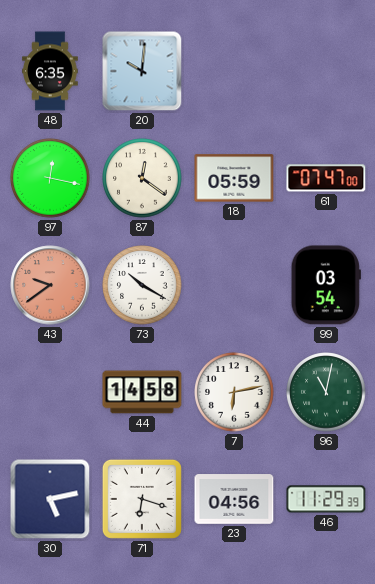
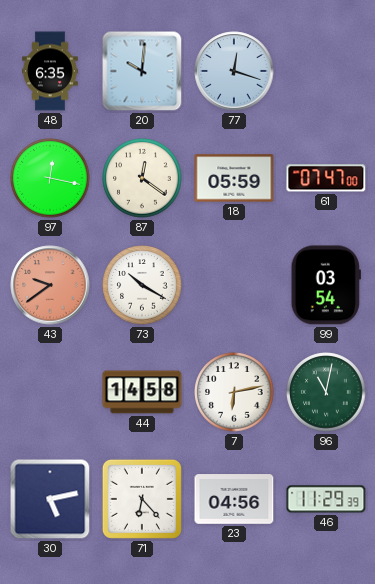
77: none -> 12:18
71: 6:18 -> 6:23
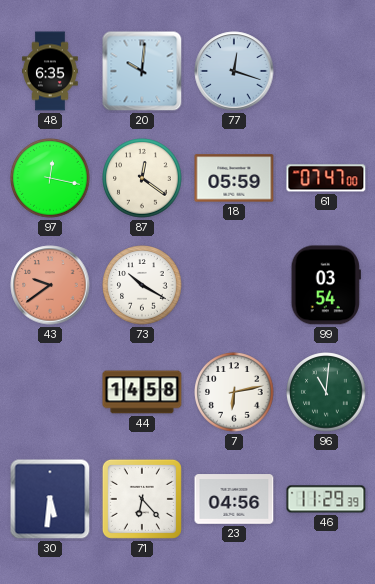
96: 11:02 -> 11:01
30: 5:13 -> 5:31
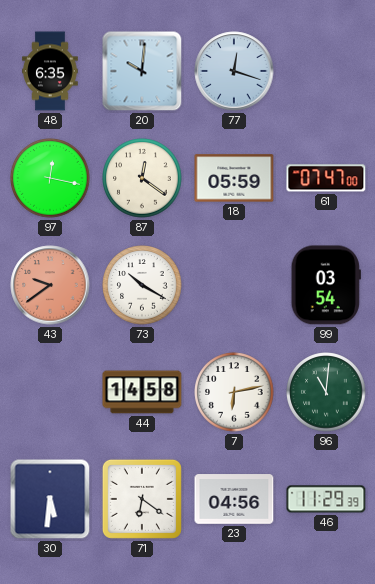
71: 6:23 -> 6:21
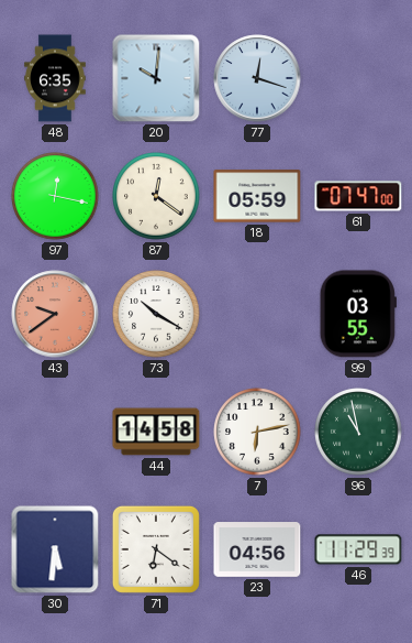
99: 03:54 -> 03:55
96: 11:01 -> 10:58
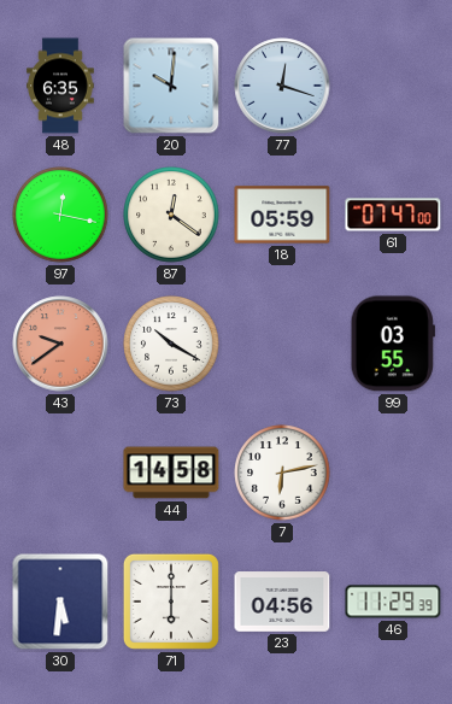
96: 10:58 -> none
71: 6:21 -> 6:00
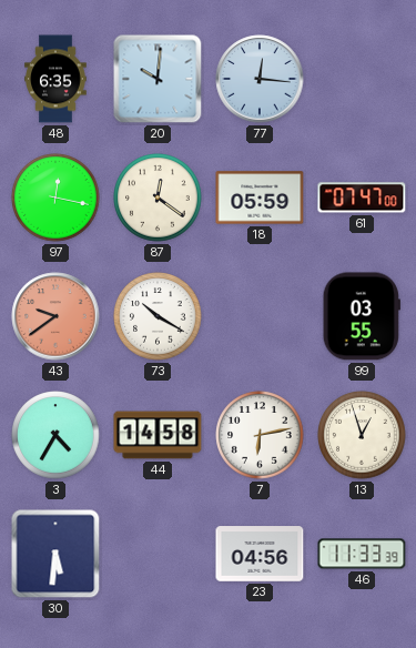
77: 12:18 -> 12:16
3: none -> 4:35
13: none -> 12:57
71: 6:00 -> none
46: 11:29 -> 11:33
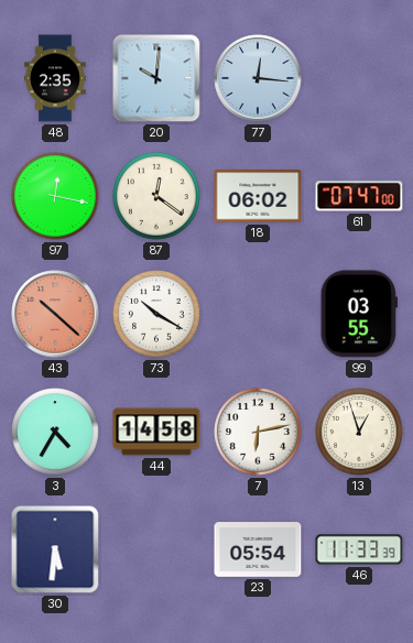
48: 6:35 -> 2:35
18: 05:59 -> 06:02
43: 9:39 -> 10:22
23: 04:56 -> 05:54
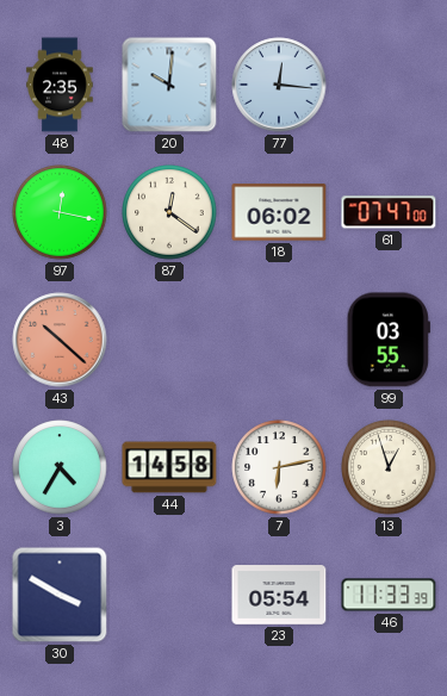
73: 10:20 -> none
30: 5:31 -> 3:50
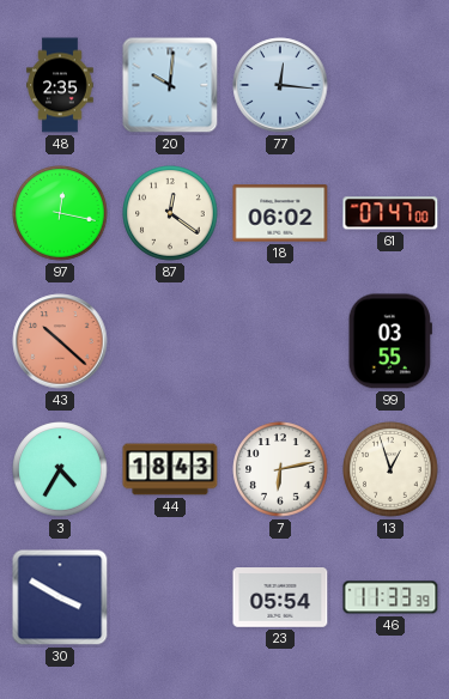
44: 14:58 -> 18:43
